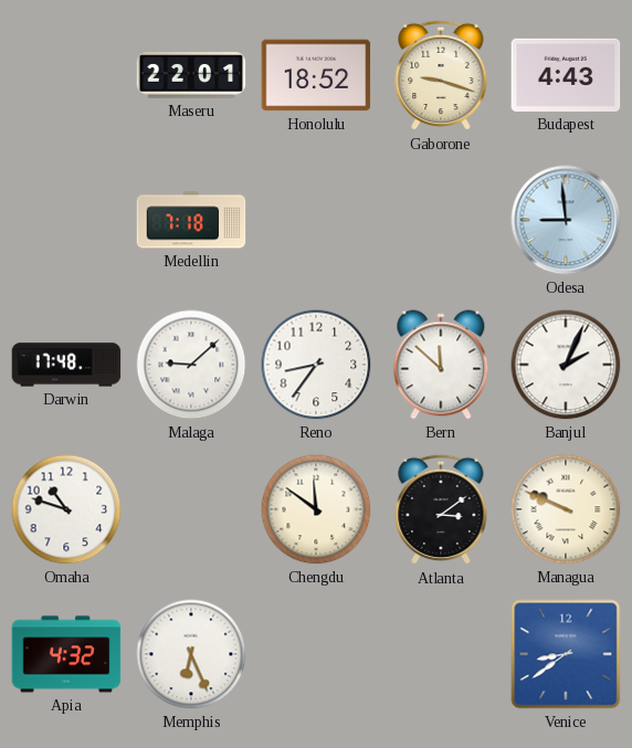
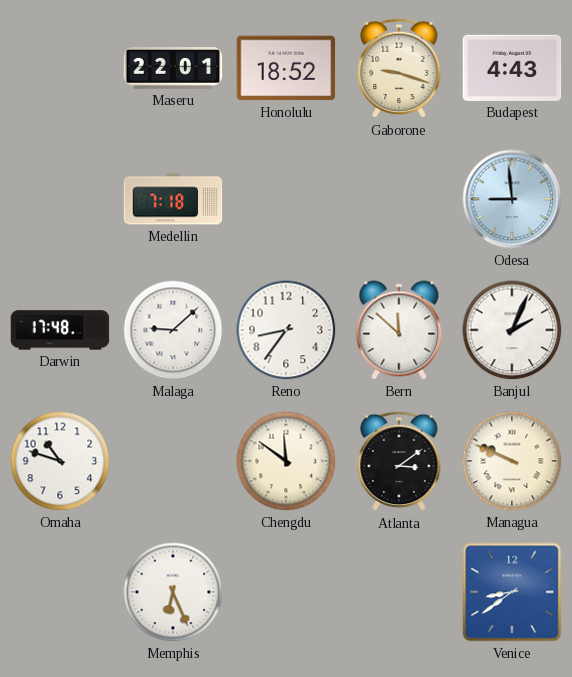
Apia: 4:32 -> none
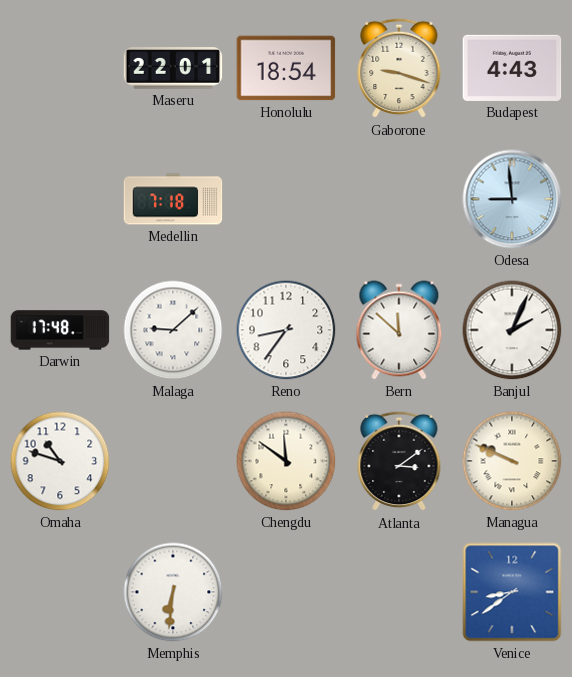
Honolulu: 18:52 -> 18:54
Memphis: 6:26 -> 6:31
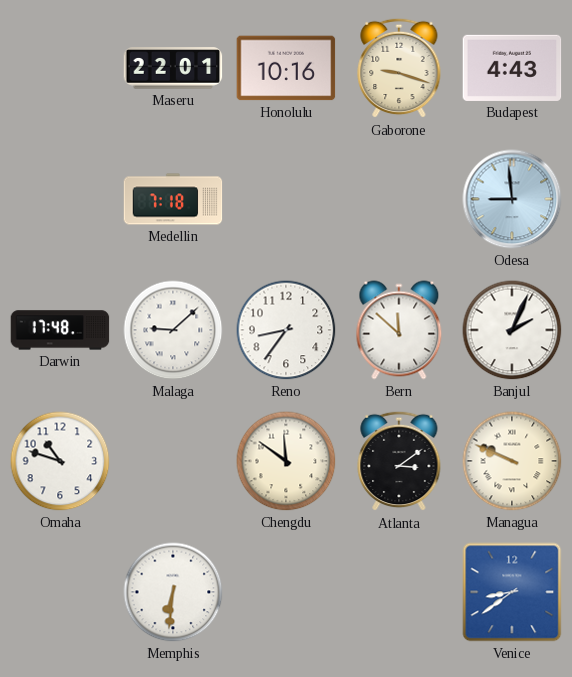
Honolulu: 18:54 -> 10:16
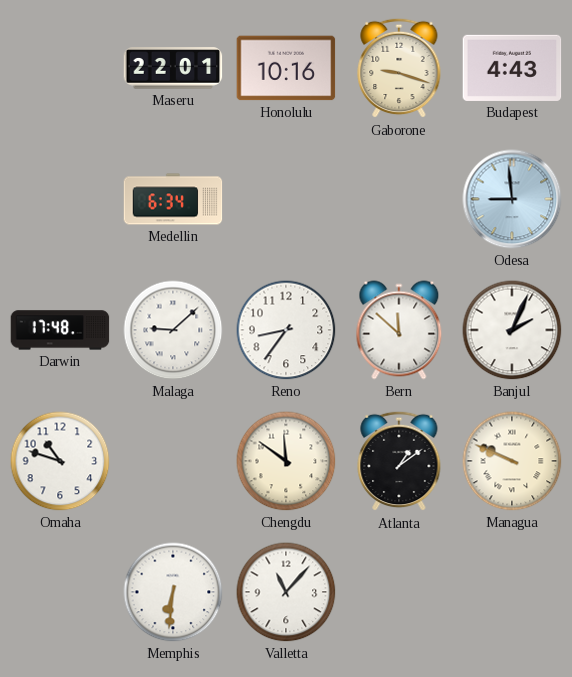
Medellin: 7:18 -> 6:34
Atlanta: 3:09 -> 1:09
Valletta: none -> 11:07
Venice: 8:39 -> none
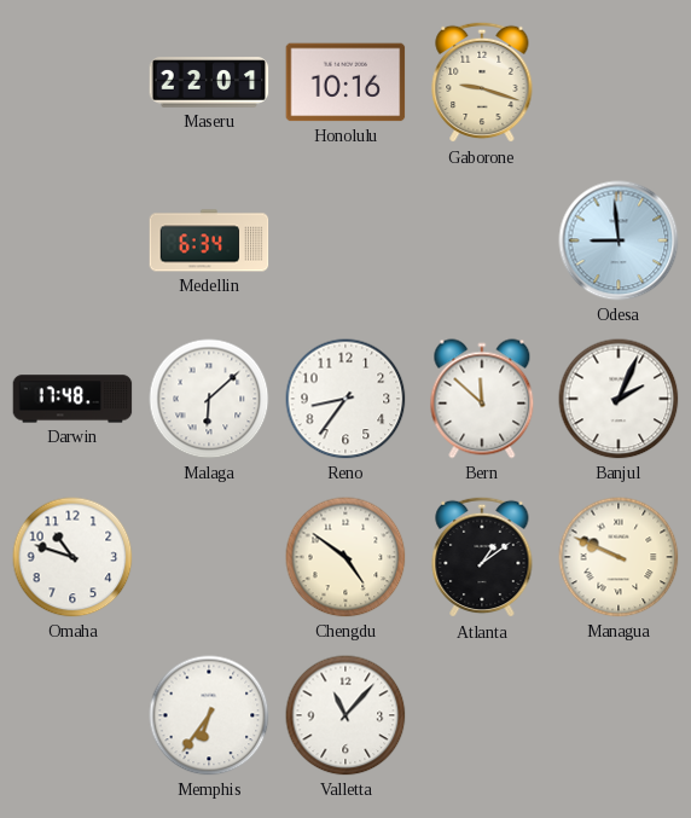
Budapest: 4:43 -> none
Malaga: 9:08 -> 6:08
Chengdu: 11:51 -> 4:51
Memphis: 6:31 -> 6:36
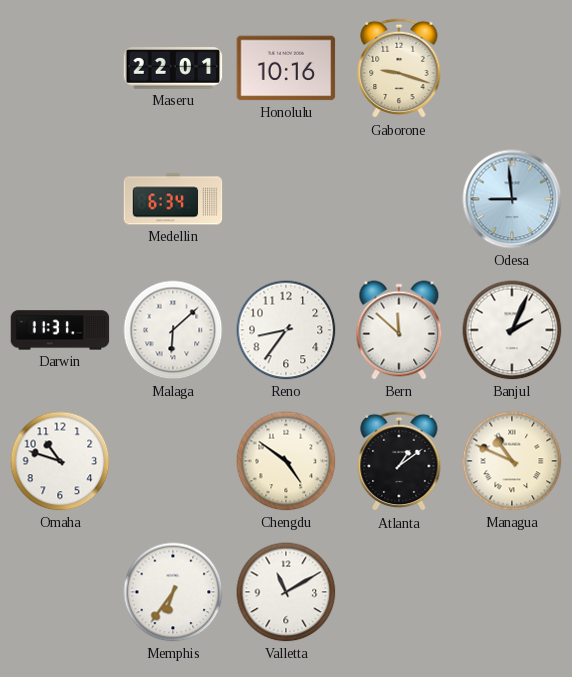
Darwin: 17:48 -> 11:31
Managua: 9:49 -> 10:49
Valletta: 11:07 -> 11:10
